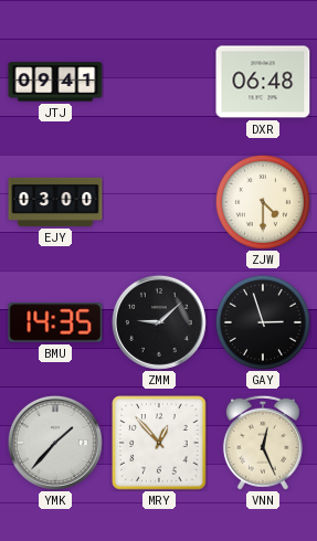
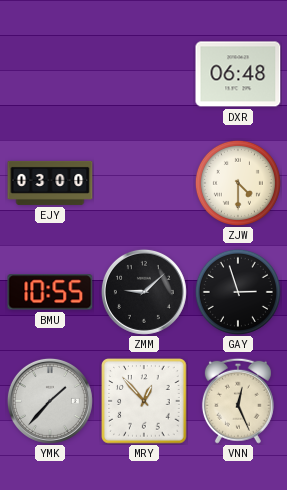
JTJ: 09:41 -> none
BMU: 14:35 -> 10:55
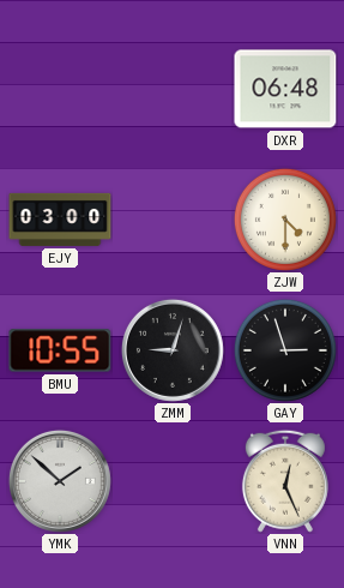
ZMM: 9:08 -> 9:03
YMK: 1:37 -> 1:52
MRY: 12:53 -> none
